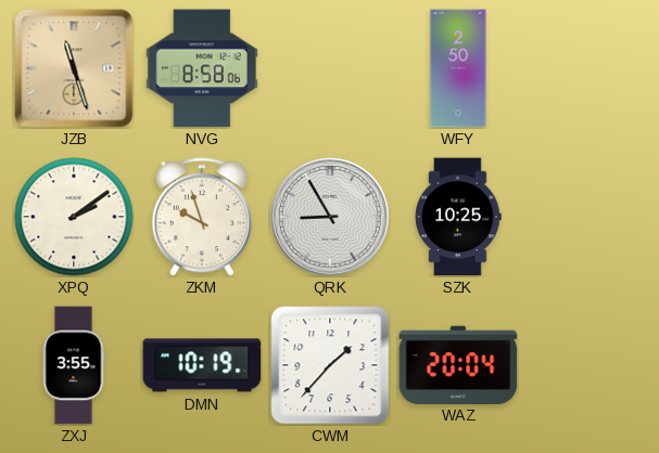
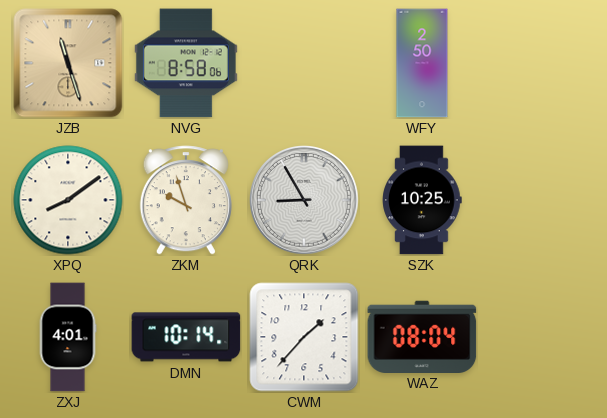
XPQ: 2:09 -> 8:09
ZXJ: 3:55 -> 4:01
DMN: 10:19 -> 10:14
WAZ: 20:04 -> 08:04
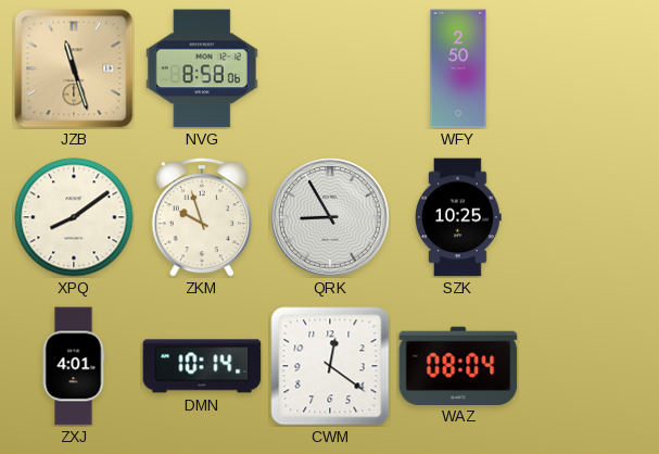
CWM: 1:37 -> 12:21
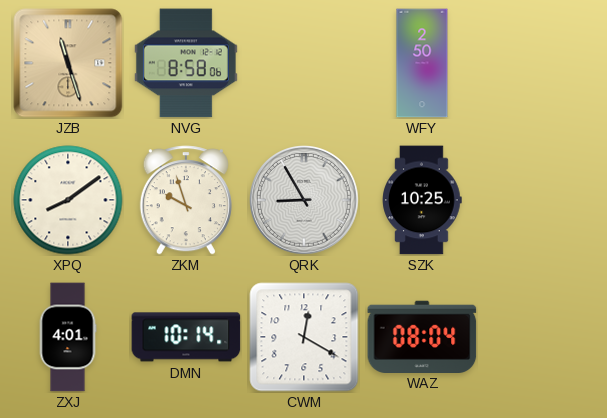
CWM: 12:21 -> 12:20
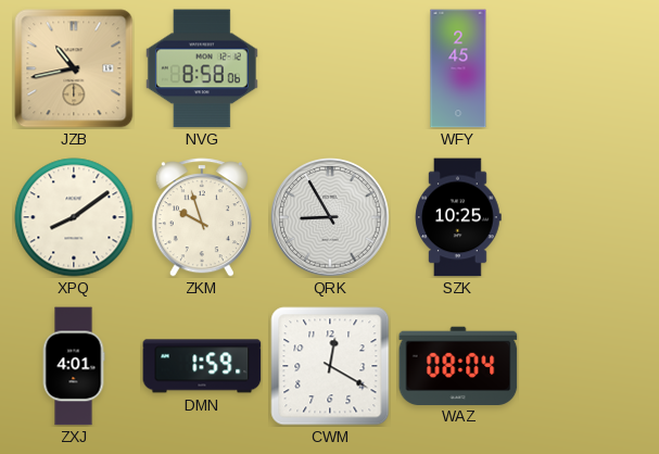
JZB: 11:27 -> 10:43
WFY: 2:50 -> 2:45
DMN: 10:14 -> 1:59
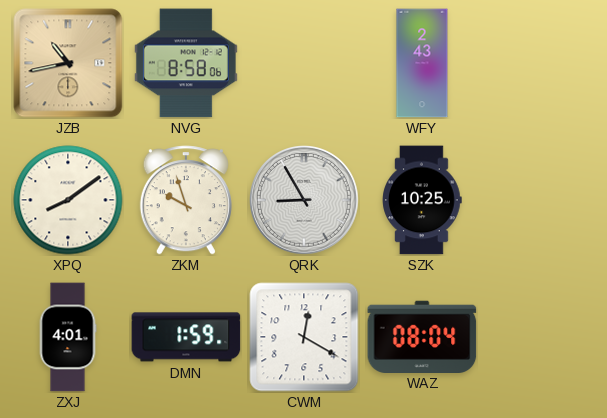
WFY: 2:45 -> 2:43
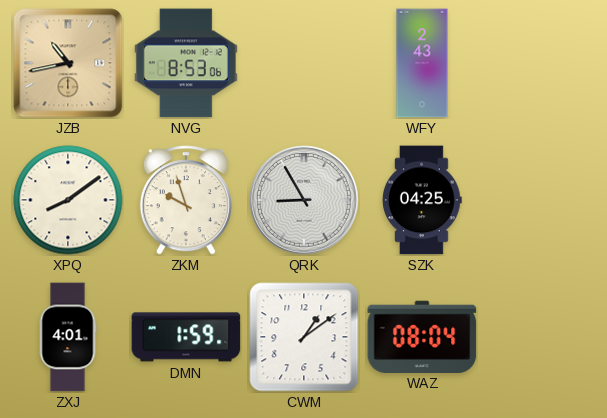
NVG: 8:58 -> 8:53
SZK: 10:25 -> 04:25
CWM: 12:20 -> 1:09
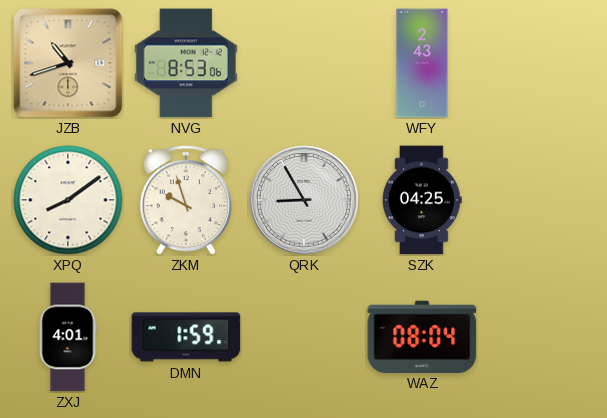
JZB: 10:43 -> 10:42
CWM: 1:09 -> none
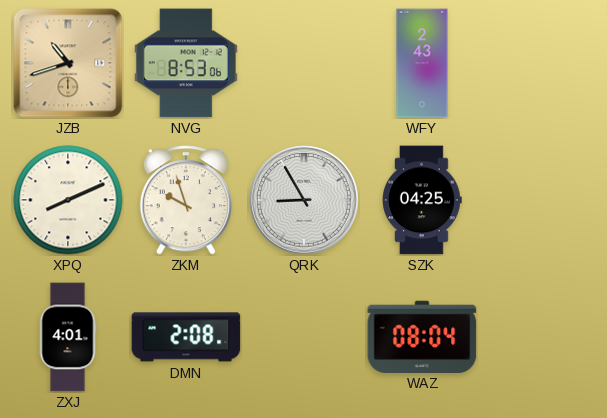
XPQ: 8:09 -> 8:11
DMN: 1:59 -> 2:08
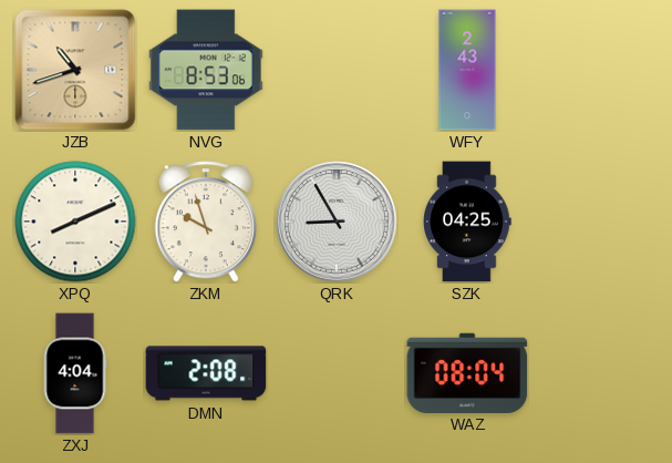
ZXJ: 4:01 -> 4:04
